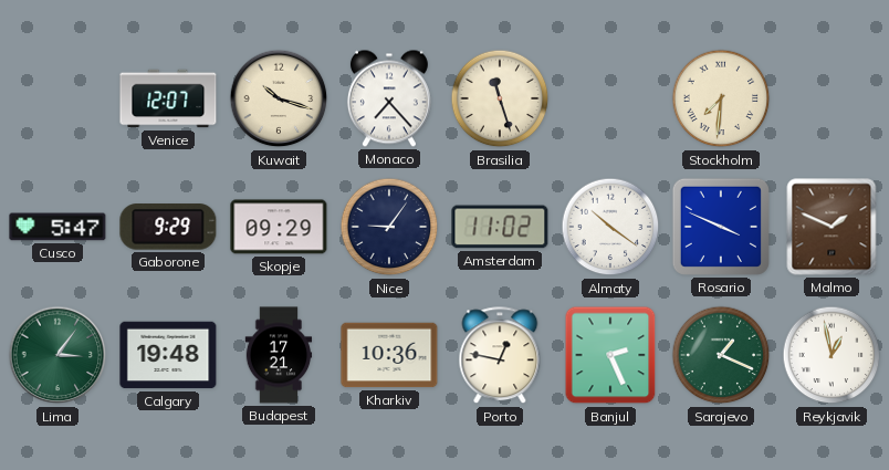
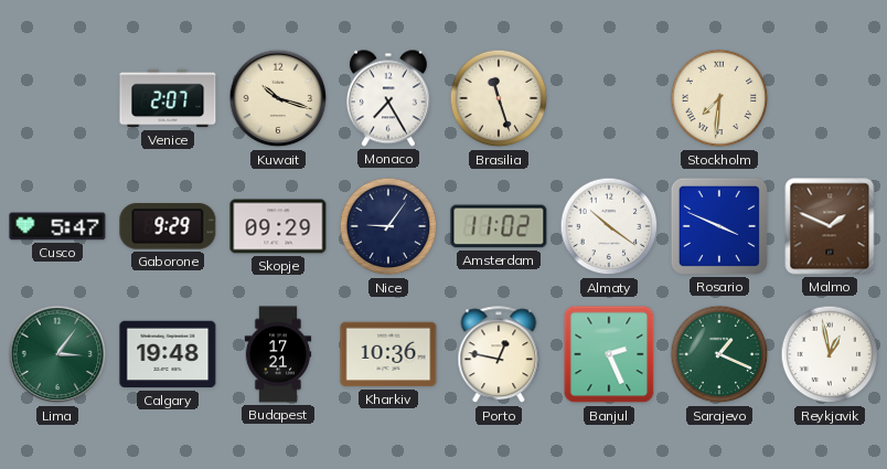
Venice: 12:07 -> 2:07
Monaco: 7:23 -> 7:25
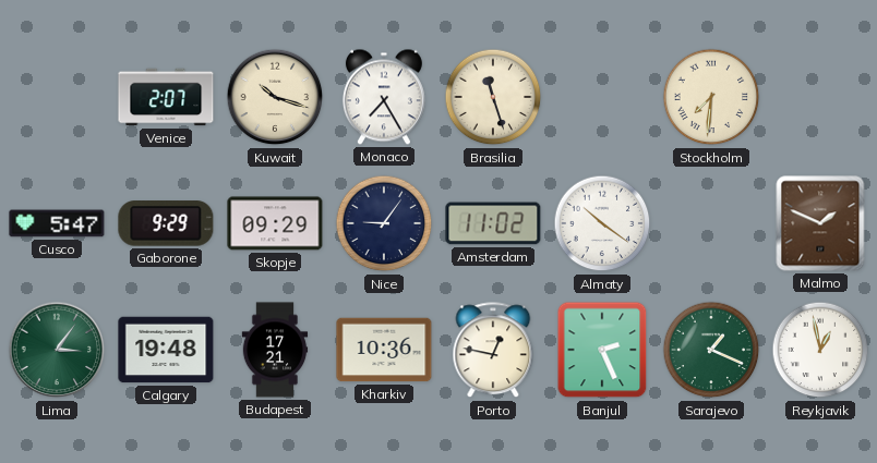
Rosario: 3:49 -> none
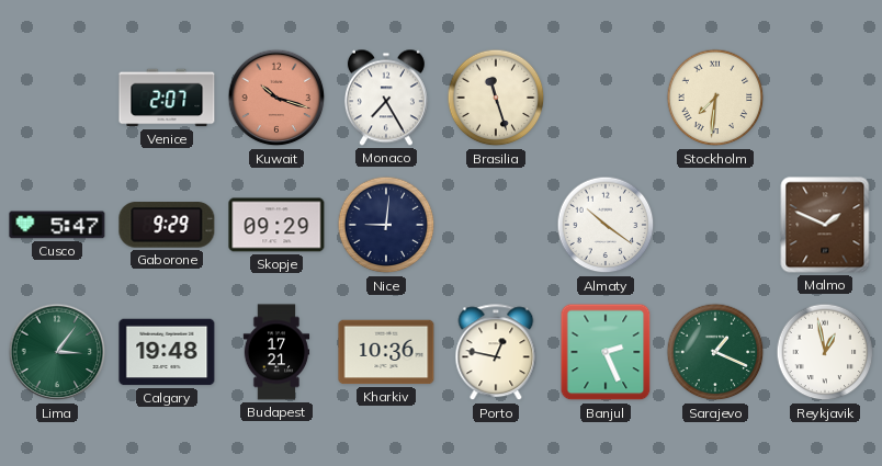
Kuwait dial: cream -> salmon
Nice: 9:06 -> 9:01
Amsterdam: 11:02 -> none
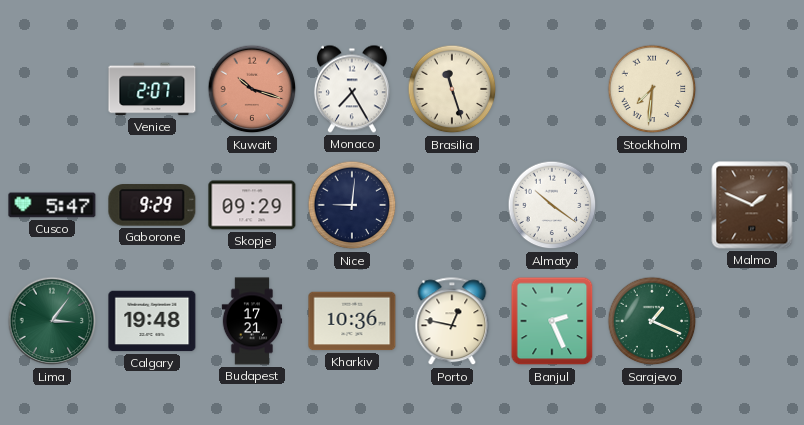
Reykjavik: 12:58 -> none
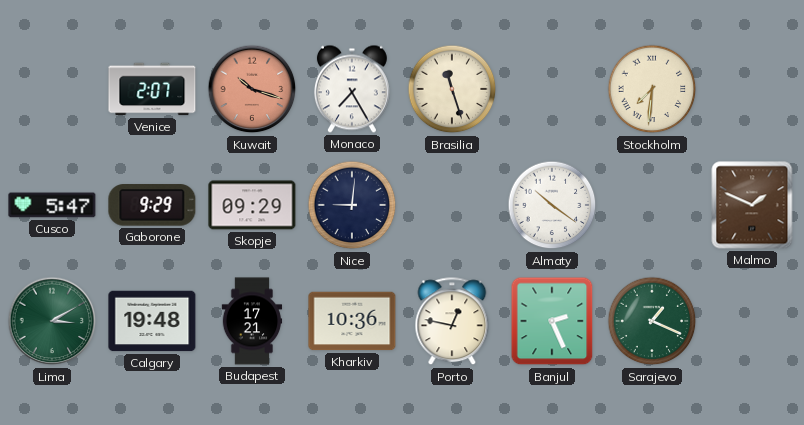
Lima: 3:06 -> 3:10
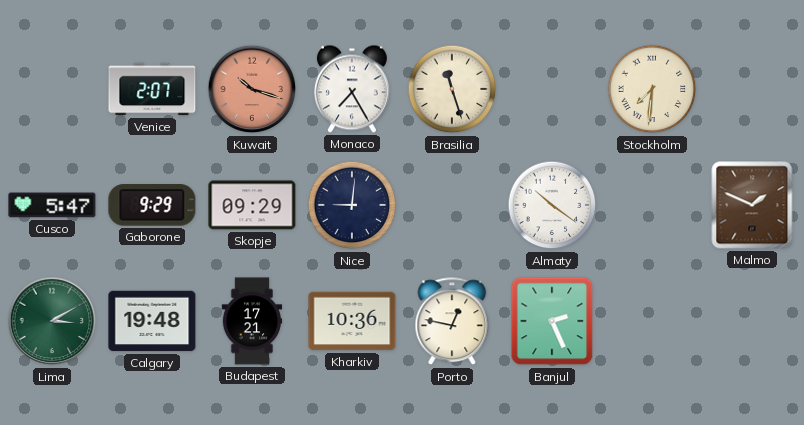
Sarajevo: 1:19 -> none
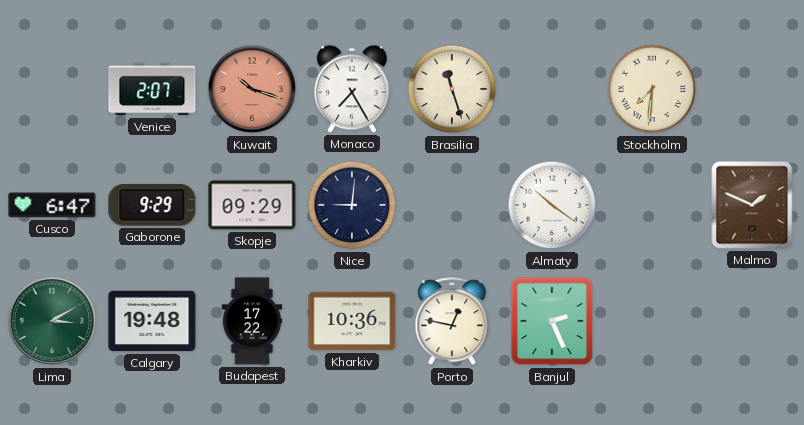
Cusco: 5:47 -> 6:47
Budapest: 17:21 -> 17:22
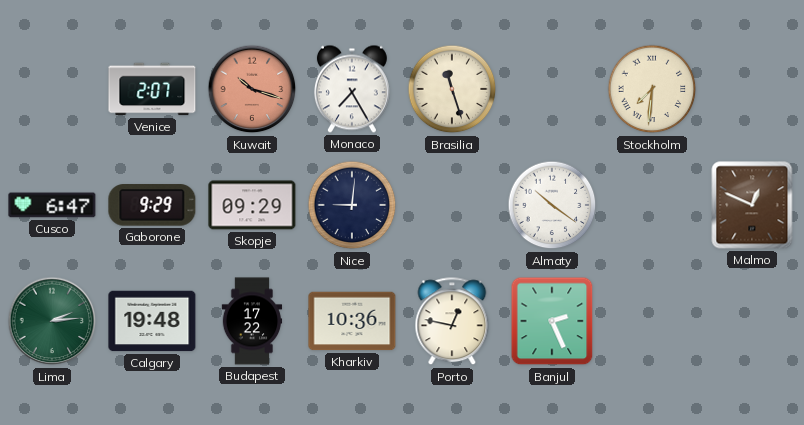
Malmo: 1:49 -> 12:49
Lima: 3:10 -> 2:14
